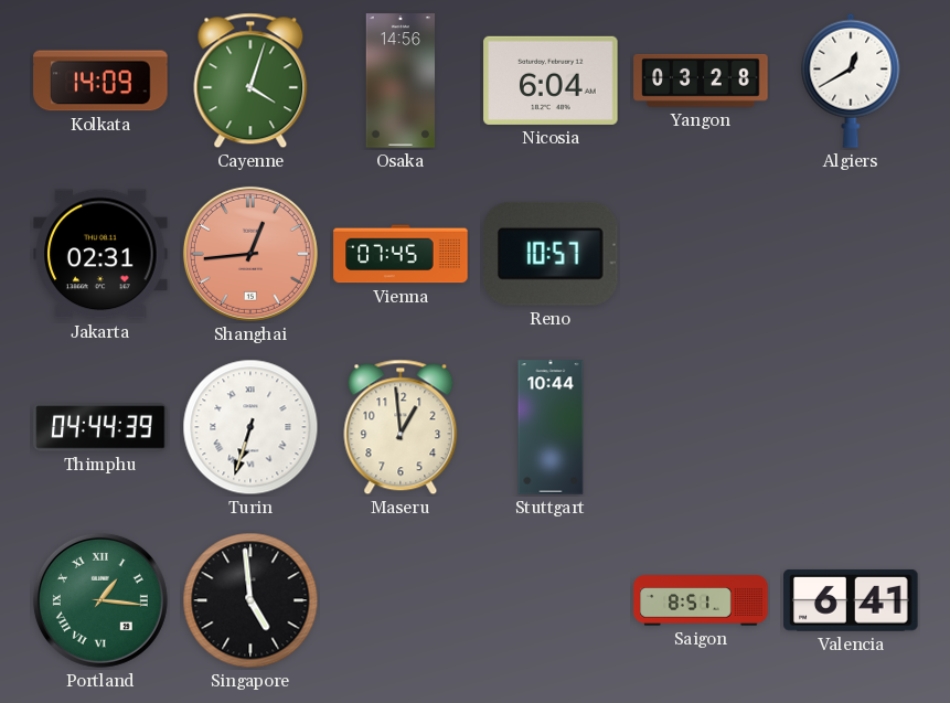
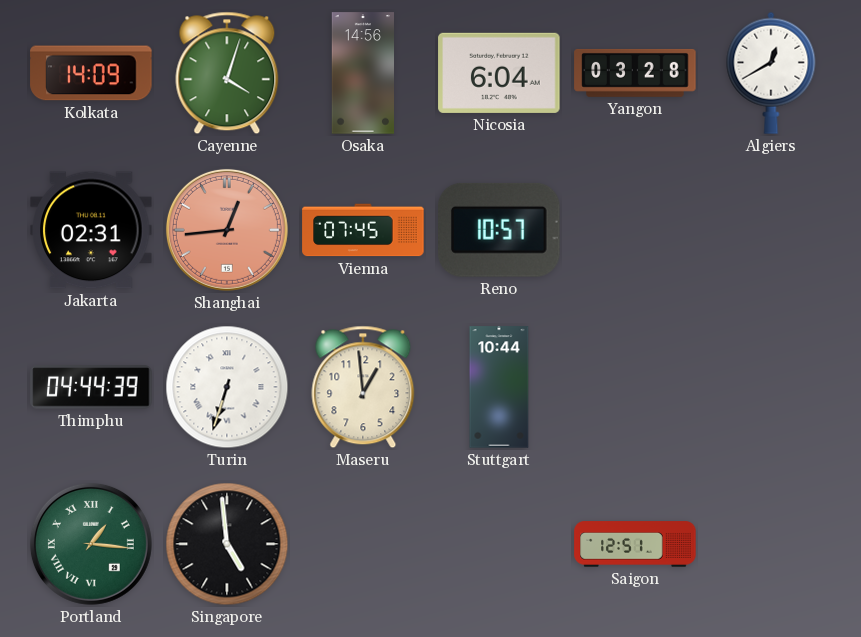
Saigon: 8:51 -> 12:51
Valencia: 6:41 -> none
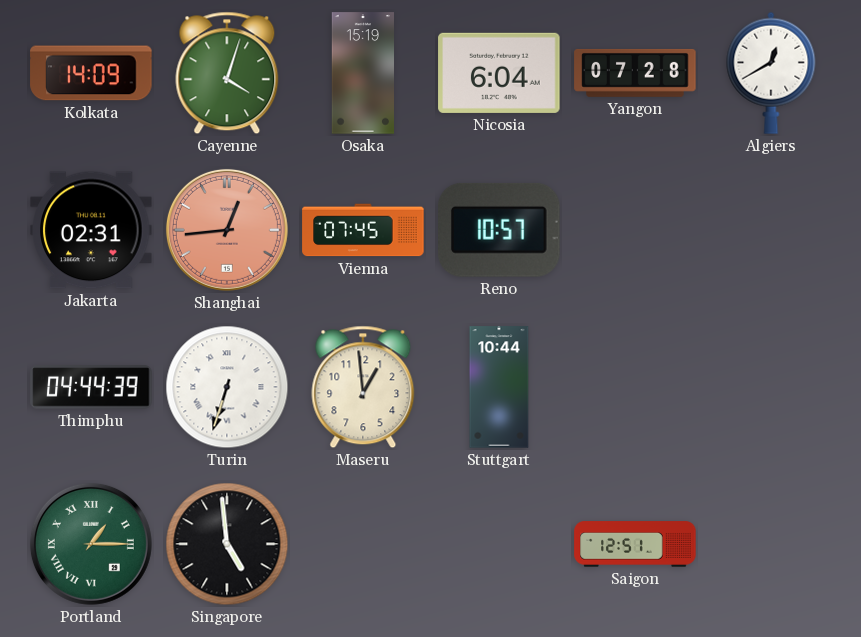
Osaka: 14:56 -> 15:19
Yangon: 03:28 -> 07:28
Portland: 1:16 -> 1:15
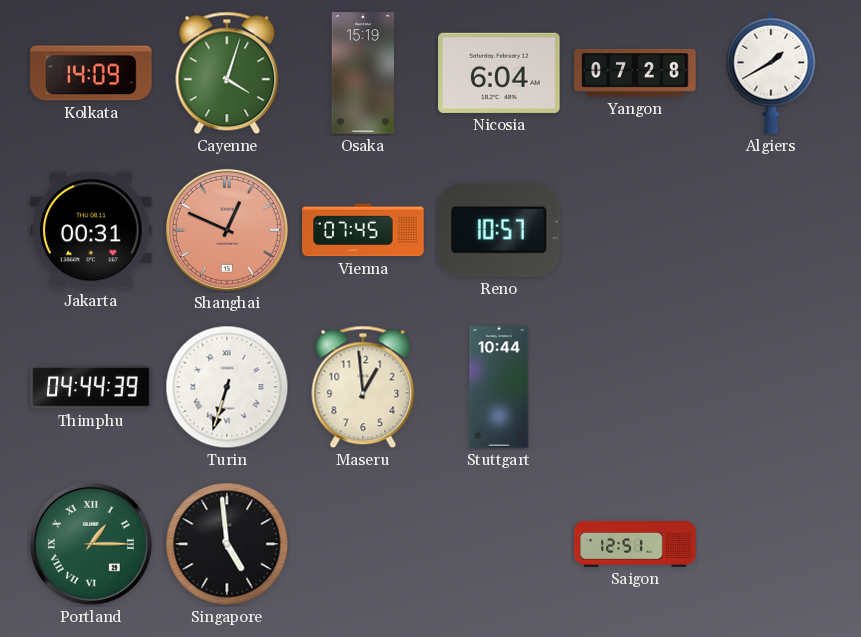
Algiers: 12:40 -> 1:40
Jakarta: 02:31 -> 00:31
Shanghai: 12:44 -> 12:49
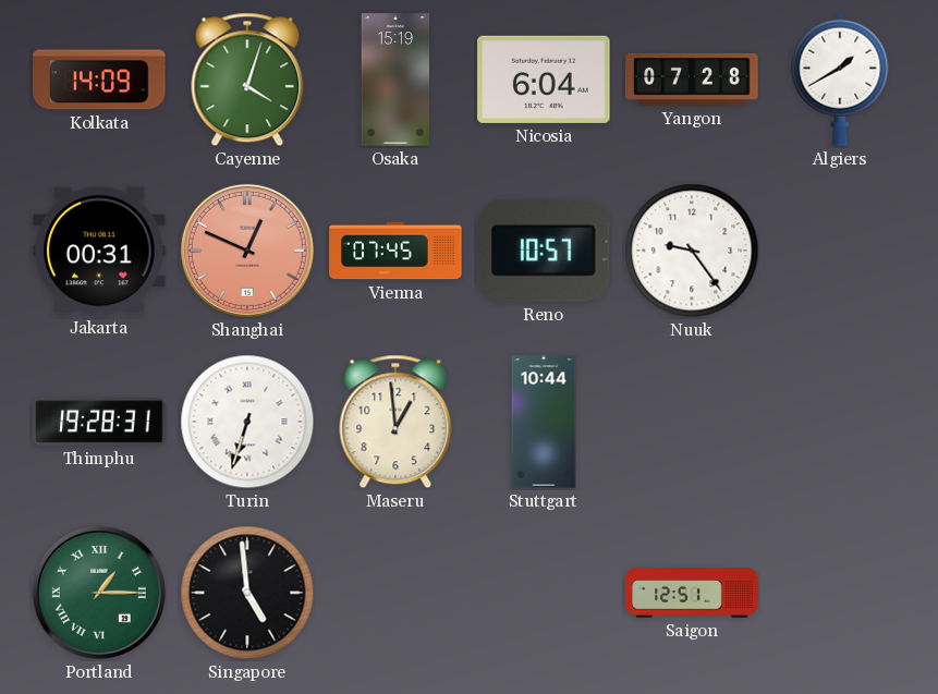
Nuuk: none -> 9:24
Thimphu: 04:44 -> 19:28
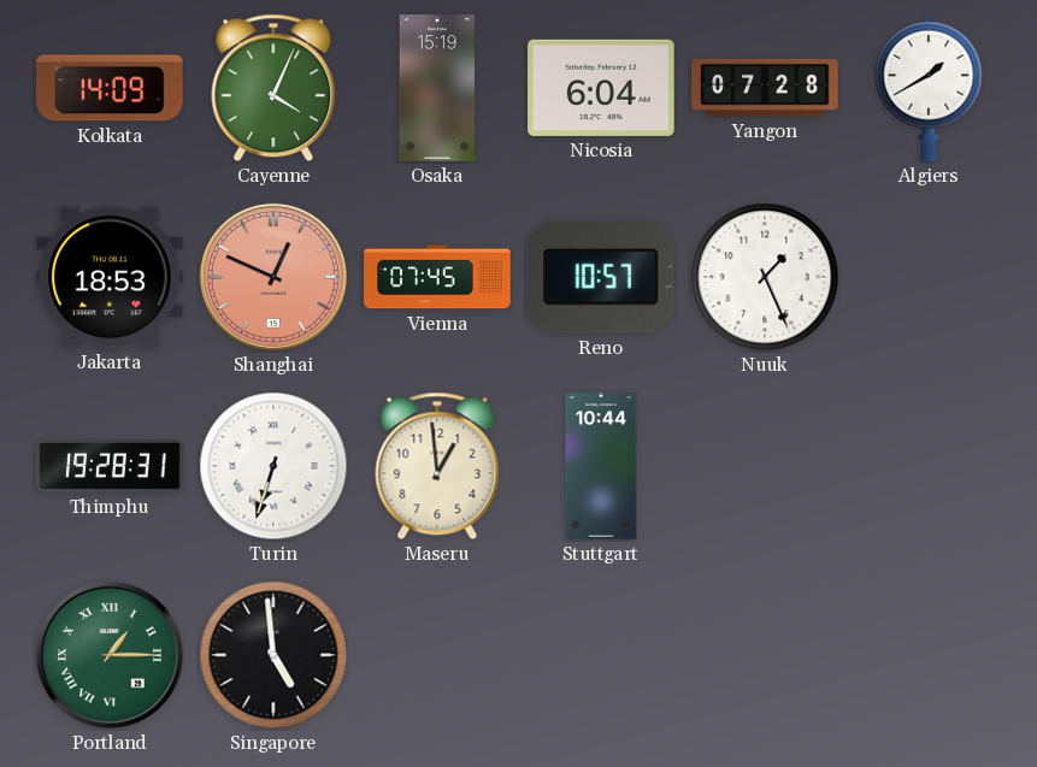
Cayenne: 4:03 -> 4:04
Jakarta: 00:31 -> 18:53
Nuuk: 9:24 -> 1:26
Saigon: 12:51 -> none
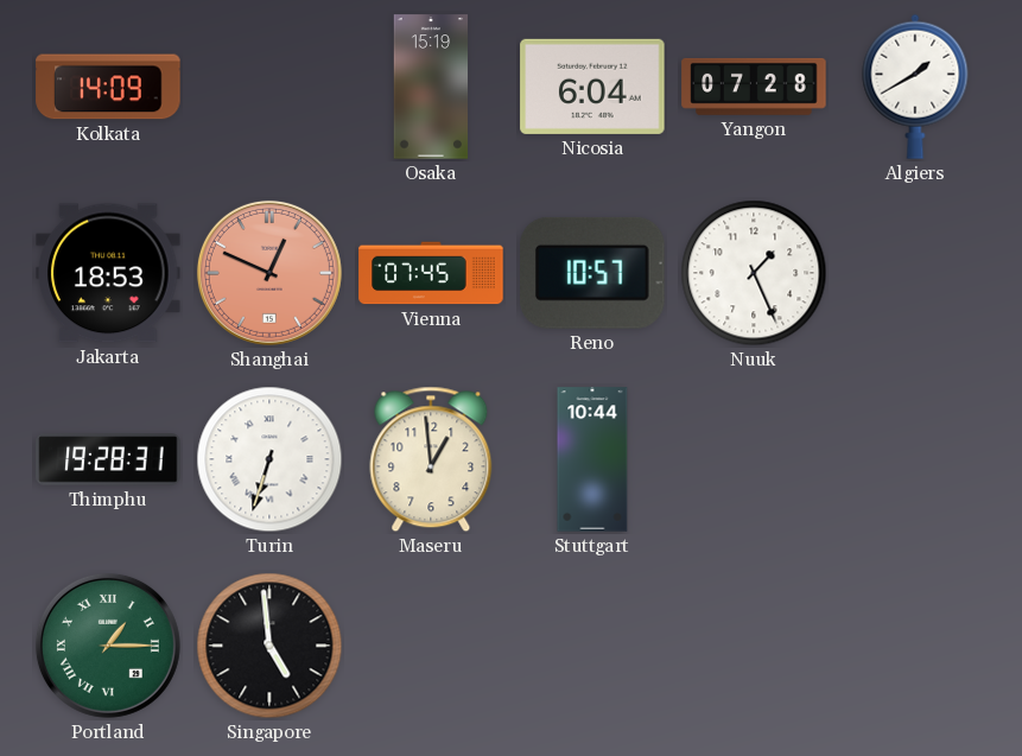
Cayenne: 4:04 -> none
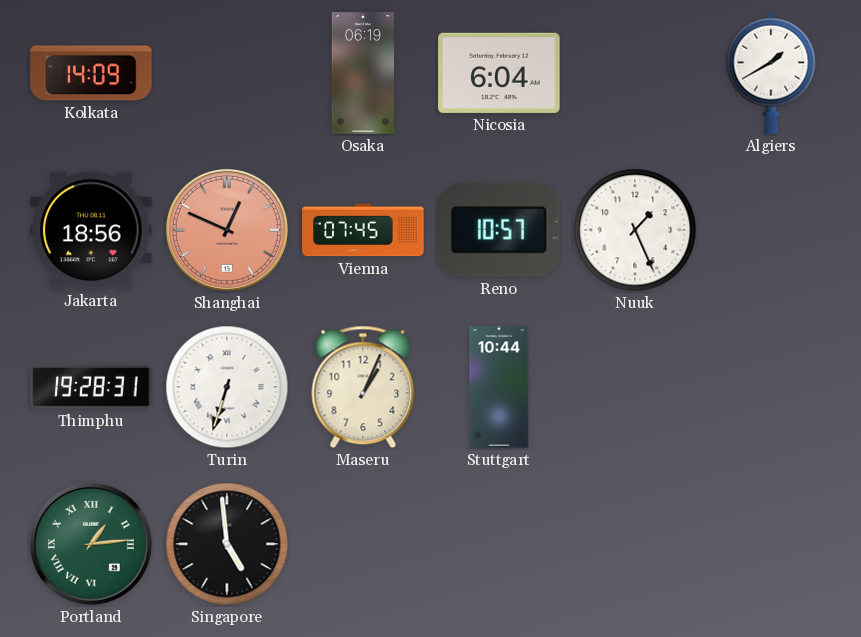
Osaka: 15:19 -> 06:19
Yangon: 07:28 -> none
Jakarta: 18:53 -> 18:56
Maseru: 12:59 -> 1:04
Portland: 1:15 -> 1:14
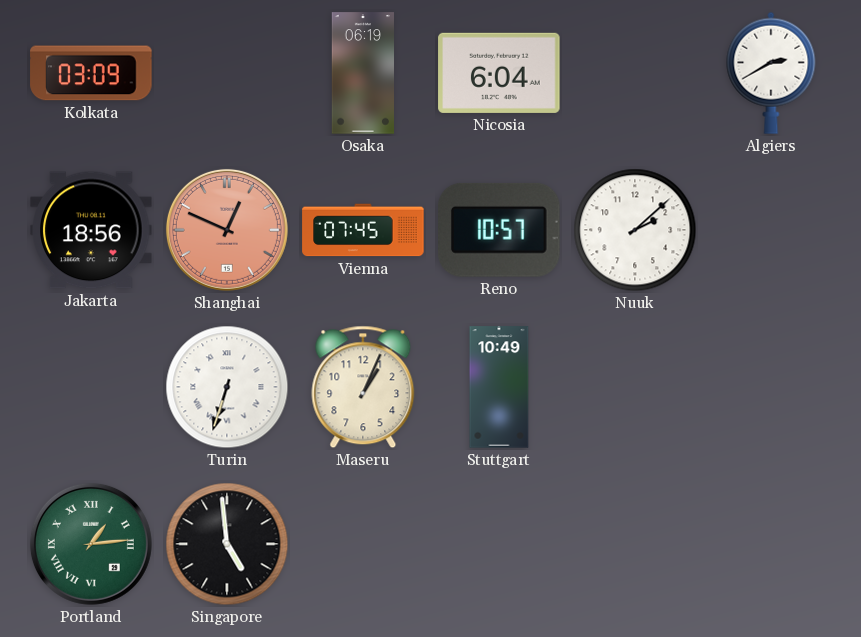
Kolkata: 14:09 -> 03:09
Algiers: 1:40 -> 2:40
Nuuk: 1:26 -> 2:08
Thimphu: 19:28 -> none
Stuttgart: 10:44 -> 10:49
